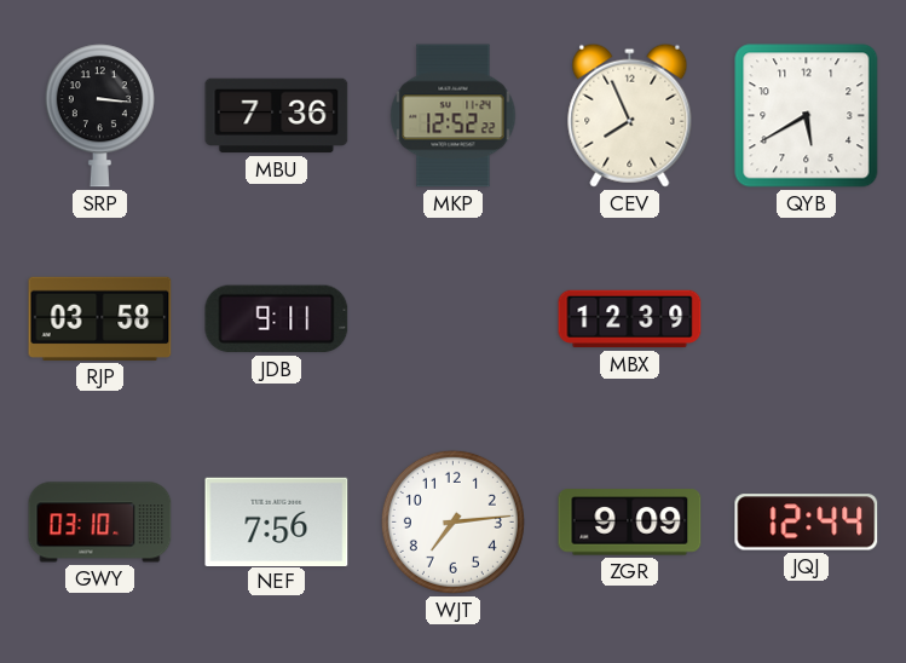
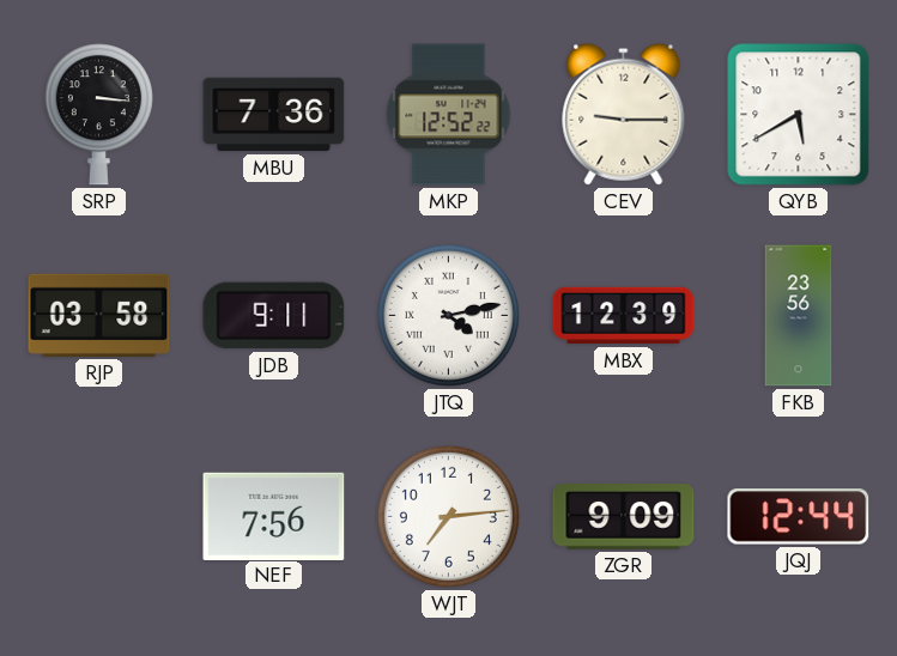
CEV: 7:56 -> 9:15
JTQ: none -> 4:13
FKB: none -> 23:56
GWY: 03:10 -> none
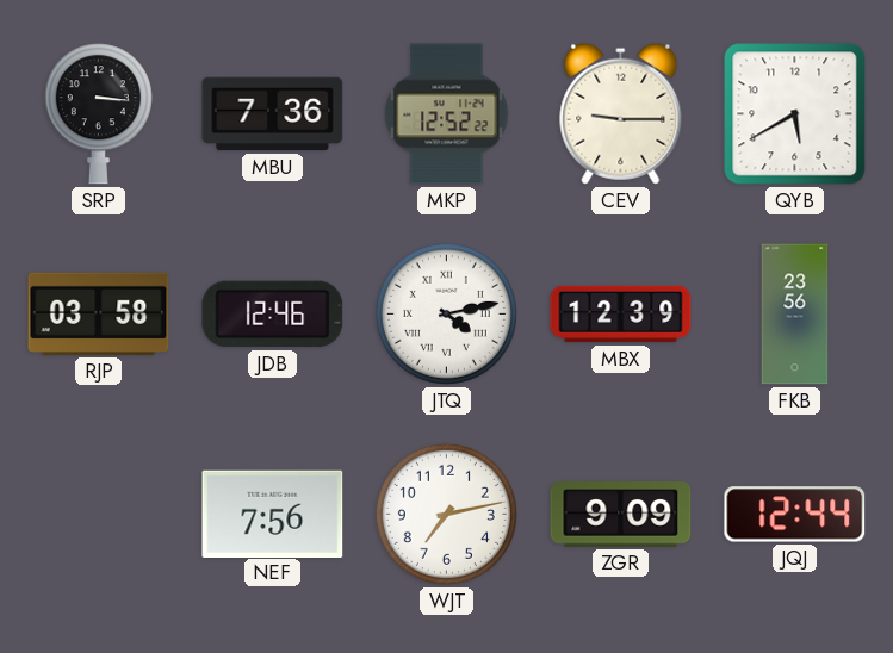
JDB: 9:11 -> 12:46
WJT: 7:14 -> 7:13
